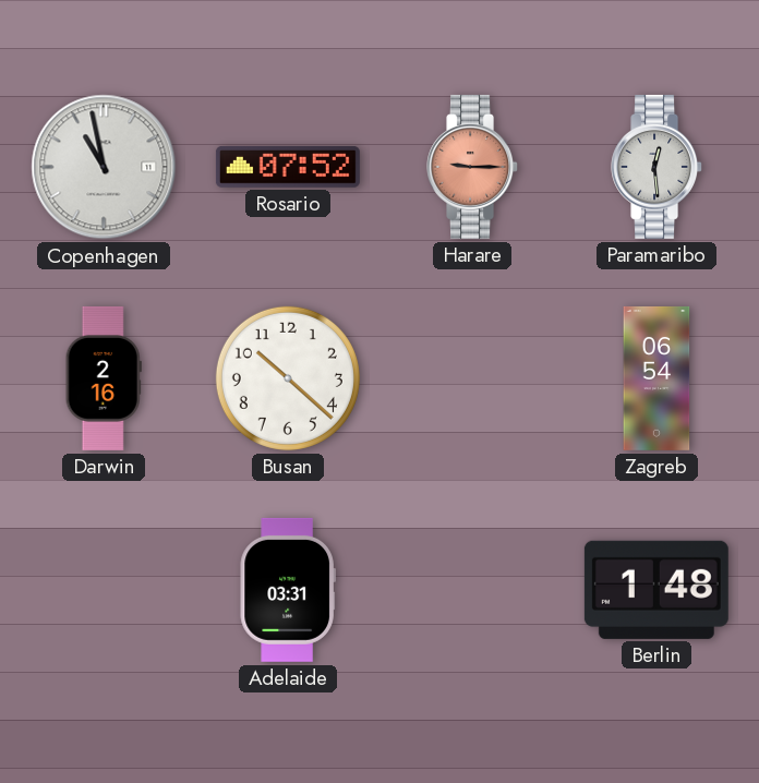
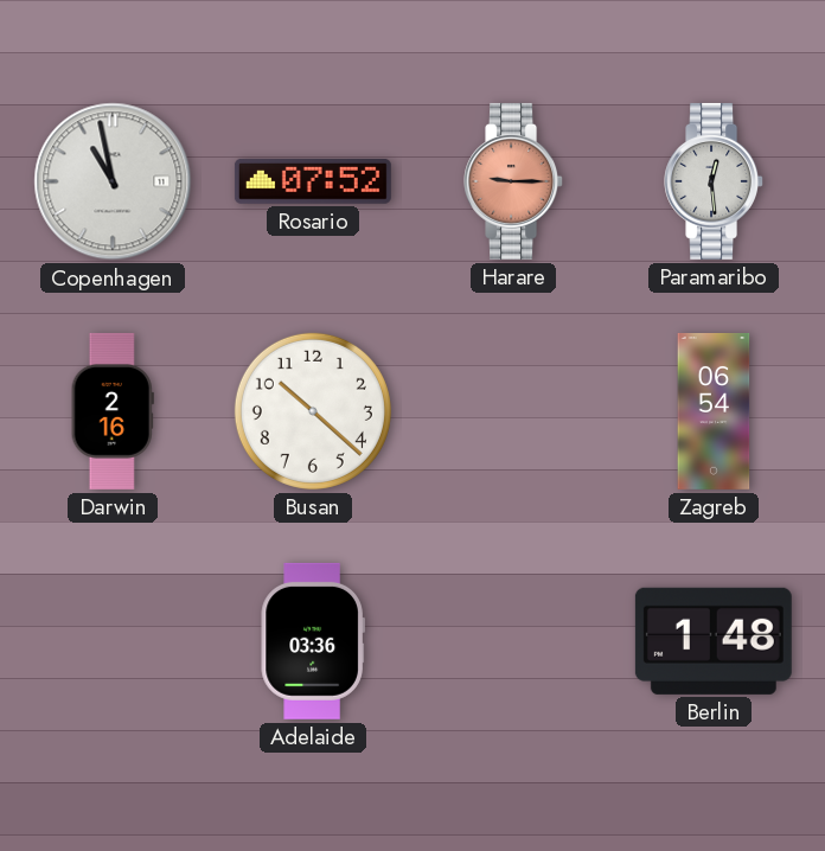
Adelaide: 03:31 -> 03:36
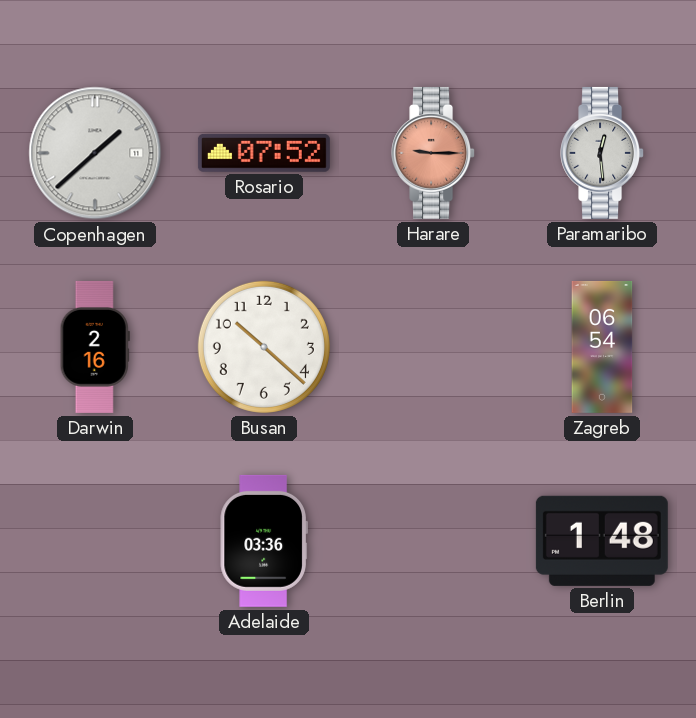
Copenhagen: 10:58 -> 1:38
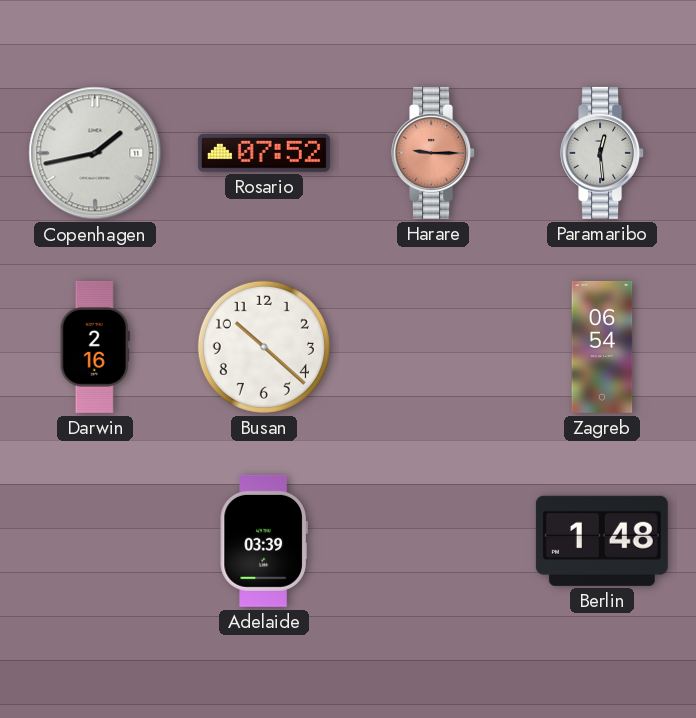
Copenhagen: 1:38 -> 1:43
Adelaide: 03:36 -> 03:39
